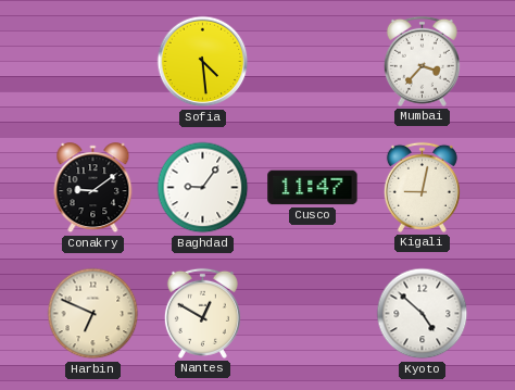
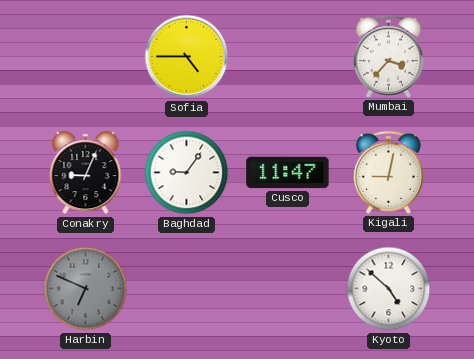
Sofia: 4:29 -> 4:45
Conakry: 9:09 -> 9:04
Harbin dial: cream -> grey
Nantes: 12:50 -> none
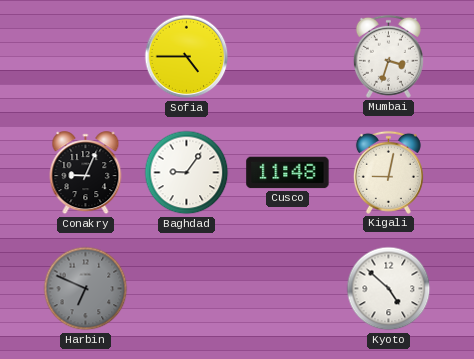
Mumbai: 3:37 -> 3:33
Cusco: 11:47 -> 11:48
